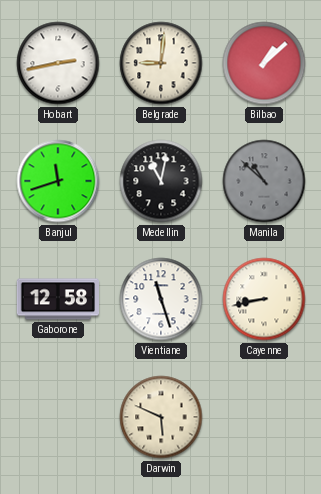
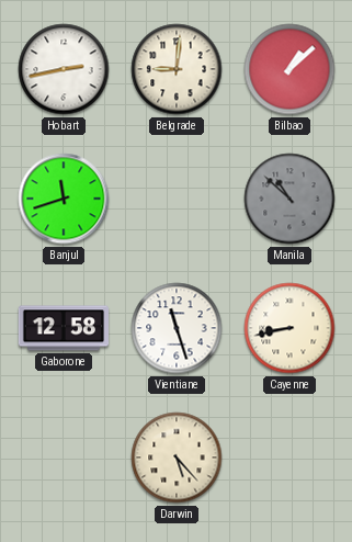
Medellin: 11:02 -> none
Darwin: 5:49 -> 5:23
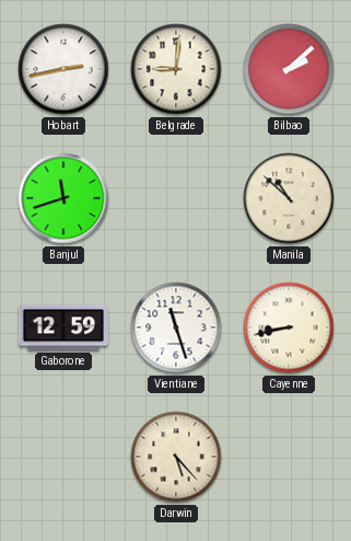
Bilbao: 1:08 -> 2:08
Manila dial: grey -> cream
Gaborone: 12:58 -> 12:59
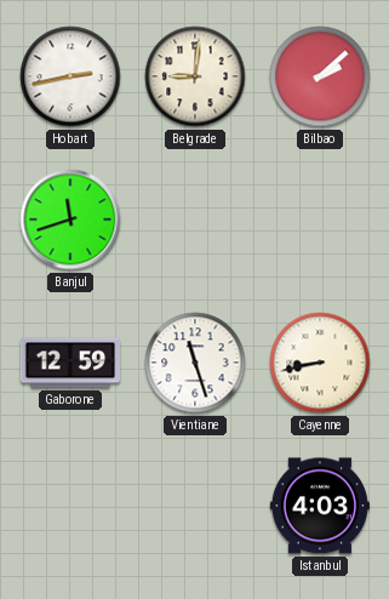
Manila: 10:52 -> none
Darwin: 5:23 -> none
Istanbul: none -> 4:03
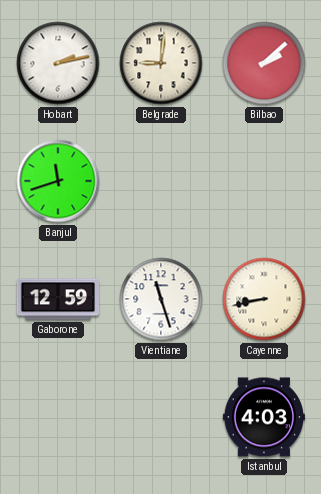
Hobart: 2:43 -> 2:13
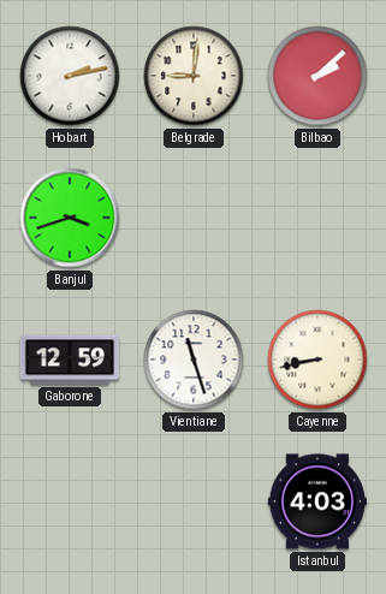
Banjul: 11:42 -> 3:42
